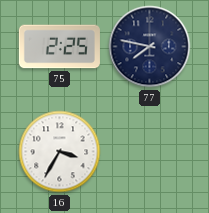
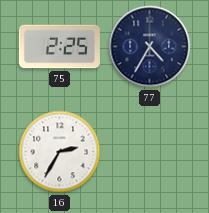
77: 7:47 -> 4:35
16: 3:35 -> 2:35
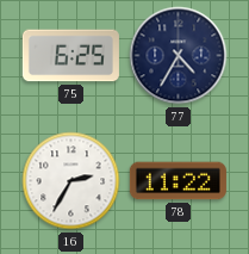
75: 2:25 -> 6:25
78: none -> 11:22
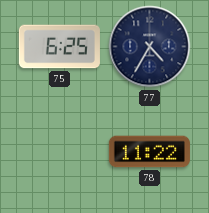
16: 2:35 -> none
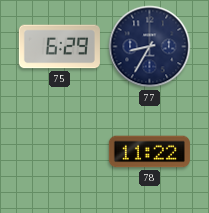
75: 6:25 -> 6:29
77: 4:35 -> 8:35
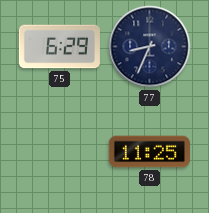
77: 8:35 -> 8:34
78: 11:22 -> 11:25
